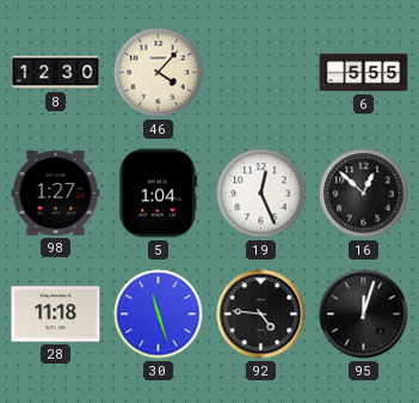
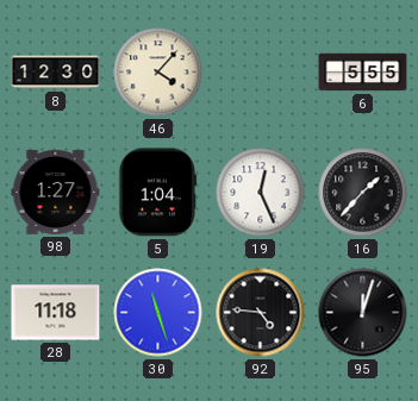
16: 12:52 -> 1:37
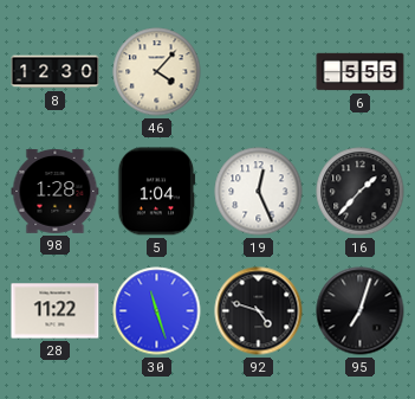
98: 1:27 -> 1:28
28: 11:18 -> 11:22
92: 4:46 -> 4:48
95: 12:03 -> 7:03
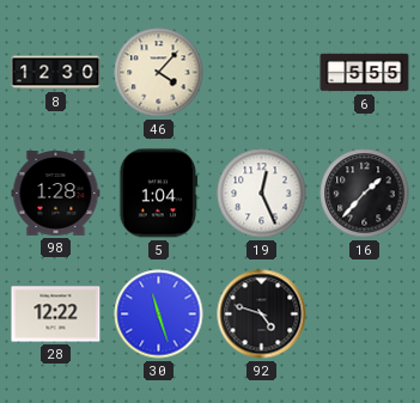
28: 11:22 -> 12:22
95: 7:03 -> none
